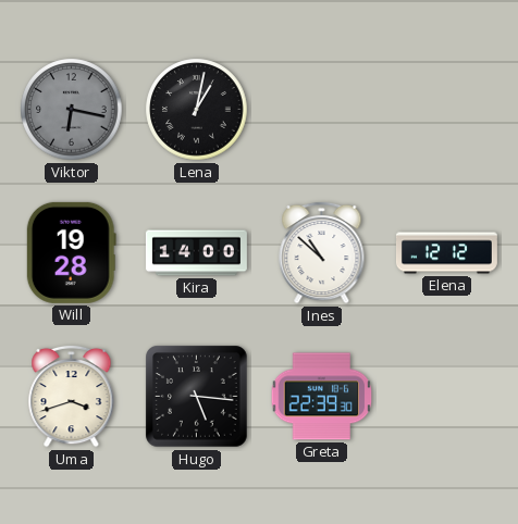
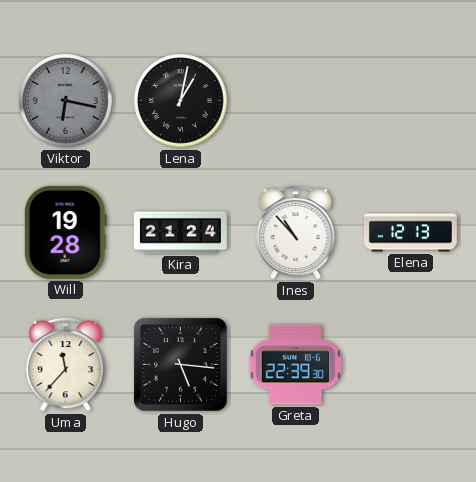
Kira: 14:00 -> 21:24
Ines: 10:52 -> 10:53
Elena: 12:12 -> 12:13
Uma: 3:42 -> 11:37
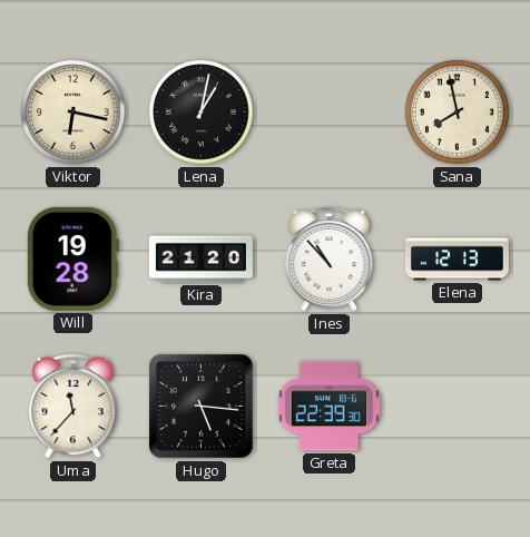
Viktor dial: grey -> cream
Sana: none -> 7:58
Kira: 21:24 -> 21:20
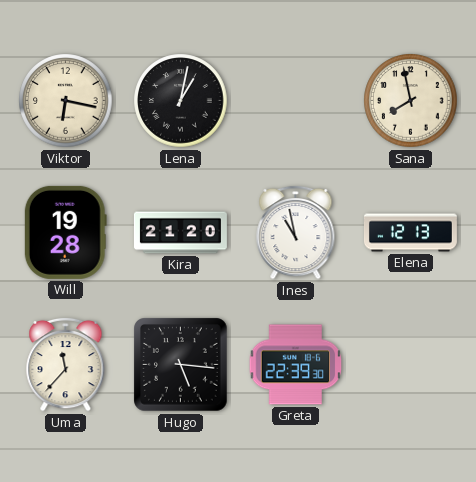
Ines: 10:53 -> 10:58
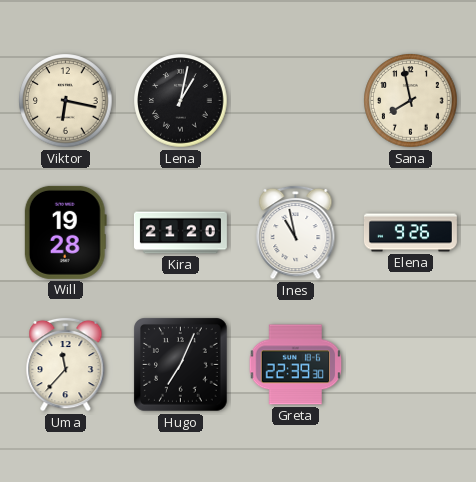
Elena: 12:13 -> 9:26
Hugo: 5:16 -> 7:04
